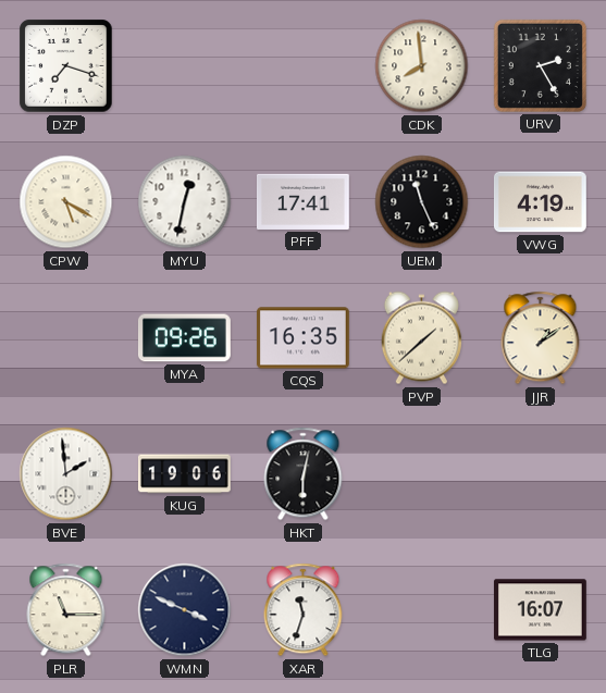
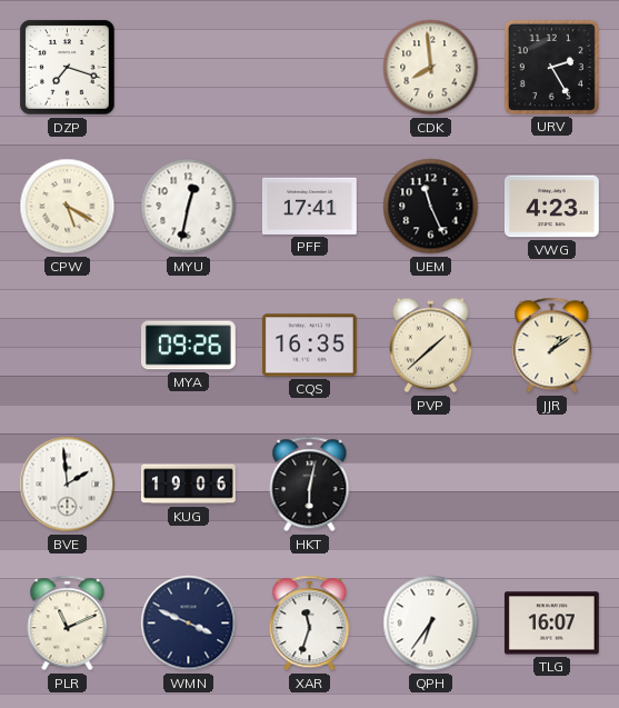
VWG: 4:19 -> 4:23
PLR: 11:15 -> 11:11
QPH: none -> 6:36
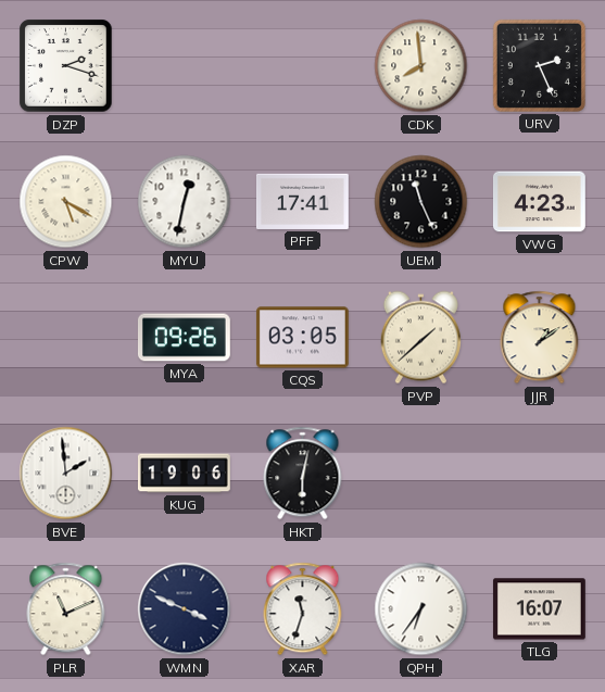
DZP: 7:18 -> 2:18
URV: 2:25 -> 2:26
CQS: 16:35 -> 03:05
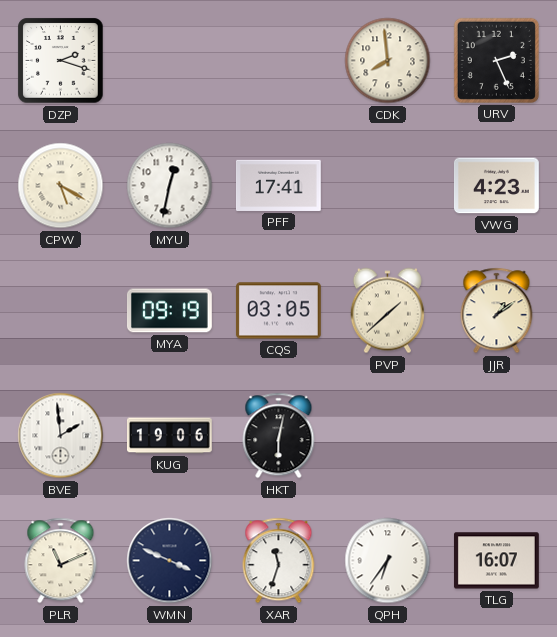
UEM: 11:26 -> none
MYA: 09:26 -> 09:19
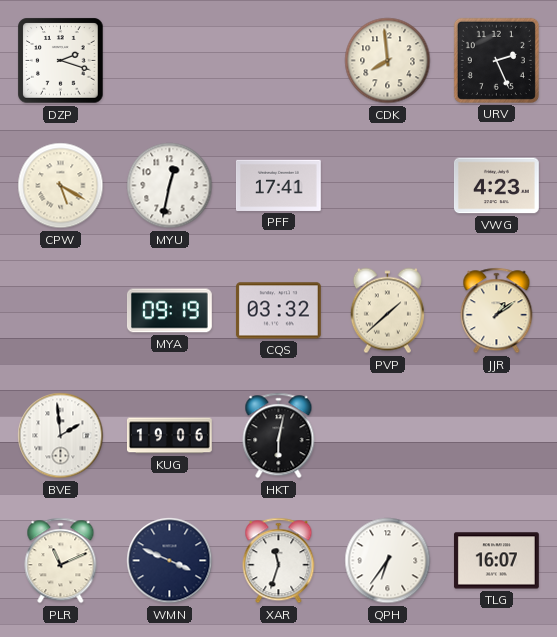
CQS: 03:05 -> 03:32
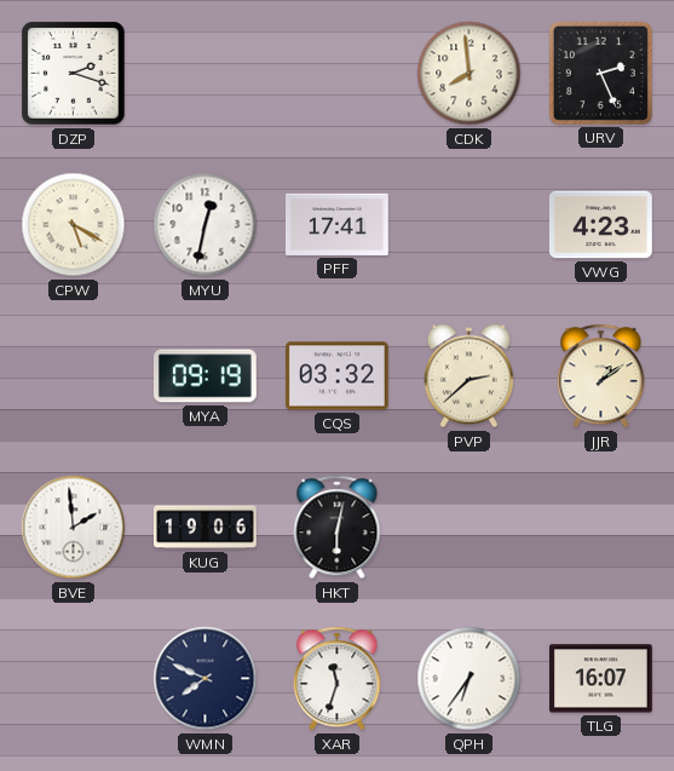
PVP: 1:38 -> 2:38
PLR: 11:11 -> none
WMN: 3:49 -> 7:49
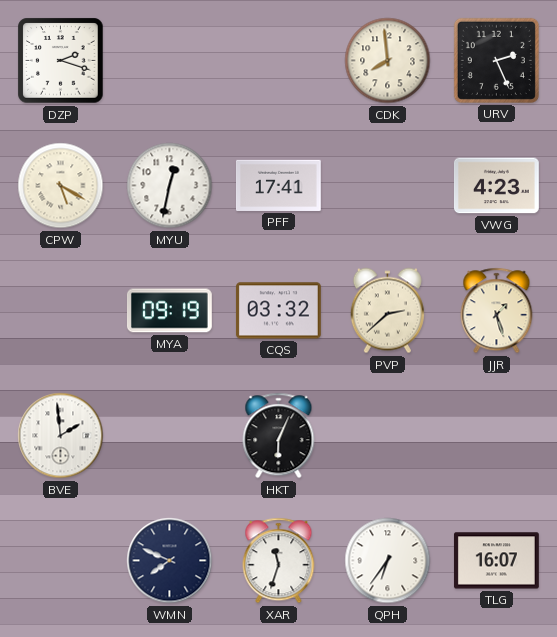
JJR: 1:09 -> 1:27
KUG: 19:06 -> none
HKT: 6:02 -> 6:04
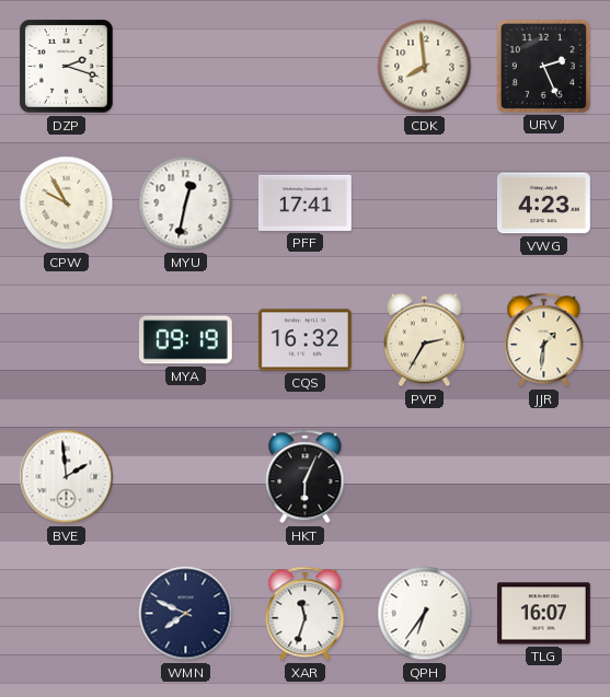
CPW: 5:20 -> 9:55
CQS: 03:32 -> 16:32
PVP: 2:38 -> 2:35
JJR: 1:27 -> 1:31
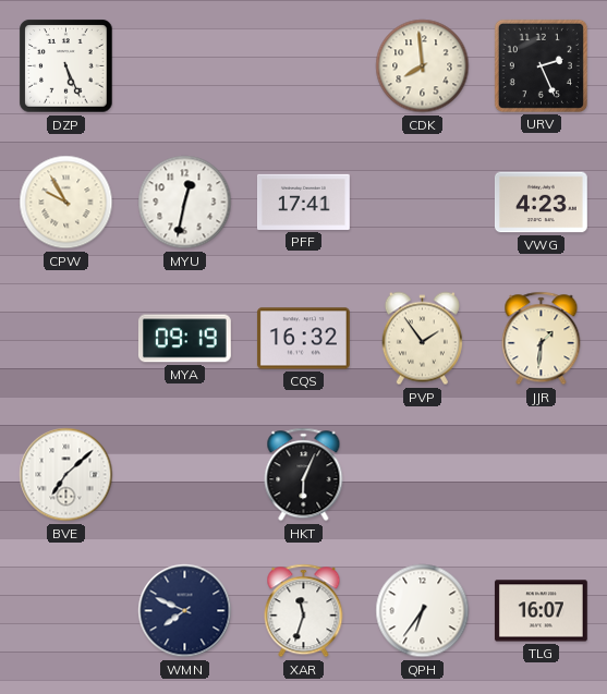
DZP: 2:18 -> 5:26
PVP: 2:35 -> 1:54
BVE: 1:59 -> 7:08
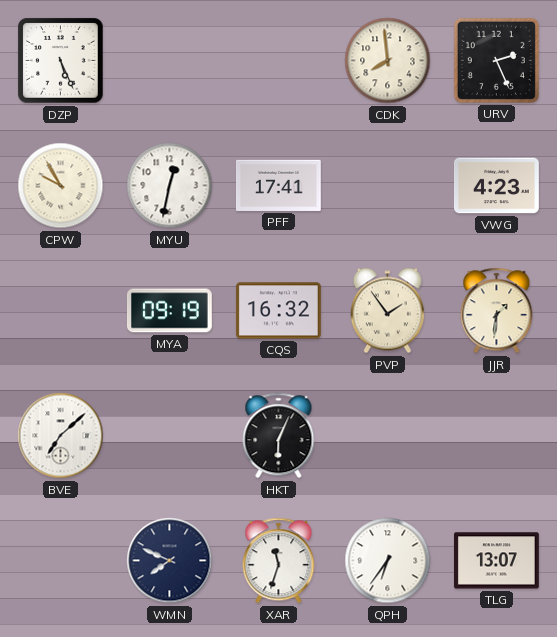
TLG: 16:07 -> 13:07
